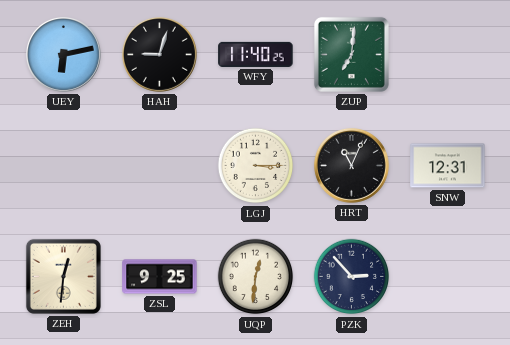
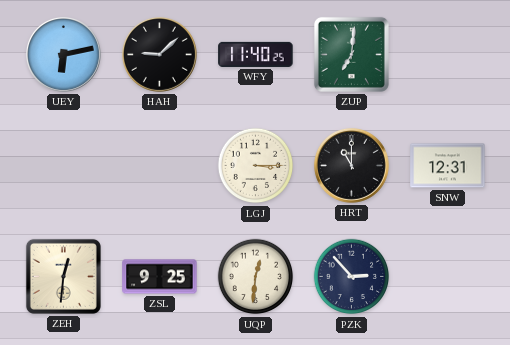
HAH: 9:03 -> 9:08
HRT: 11:04 -> 11:00
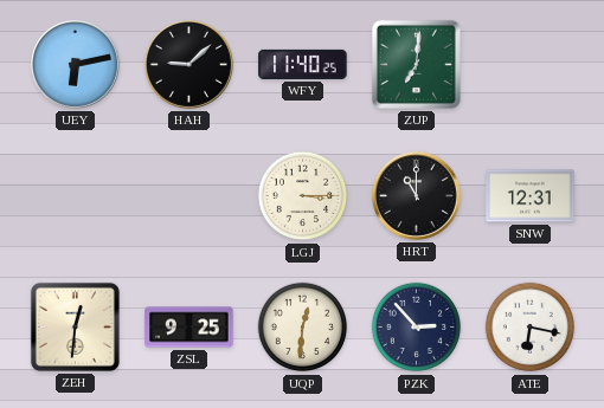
ATE: none -> 6:17
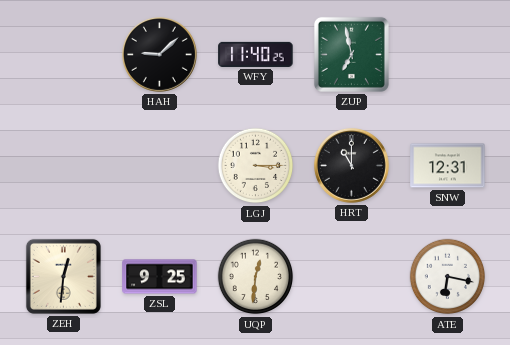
UEY: 6:13 -> none
ZUP: 7:01 -> 6:58
PZK: 2:53 -> none
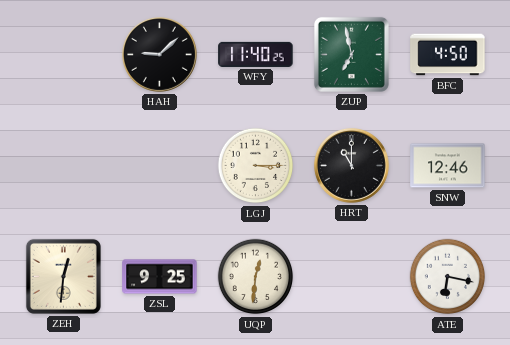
BFC: none -> 4:50
SNW: 12:31 -> 12:46
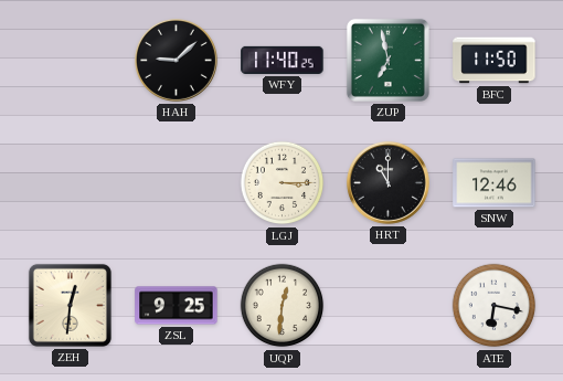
BFC: 4:50 -> 11:50
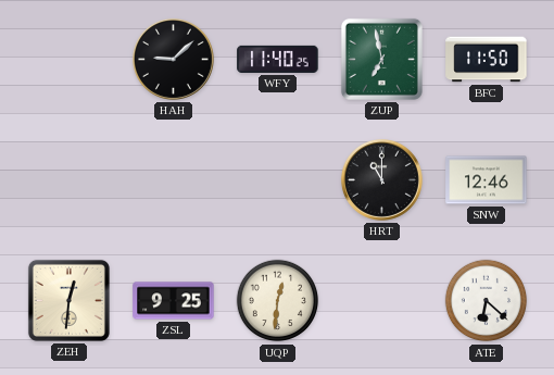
LGJ: 3:15 -> none
ATE: 6:17 -> 6:22
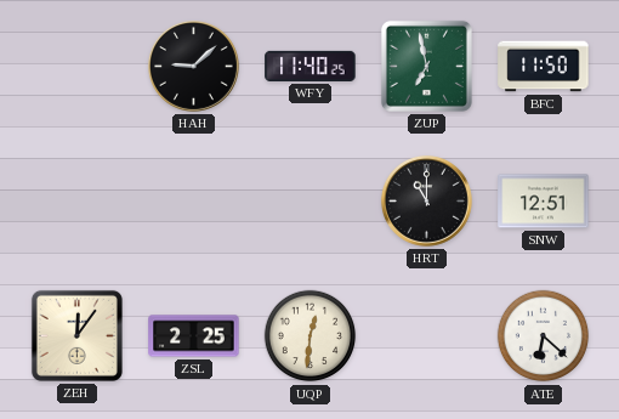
SNW: 12:46 -> 12:51
ZEH: 12:31 -> 12:06
ZSL: 9:25 -> 2:25
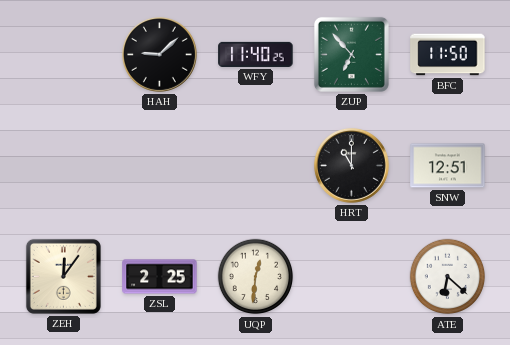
ZUP: 6:58 -> 6:53
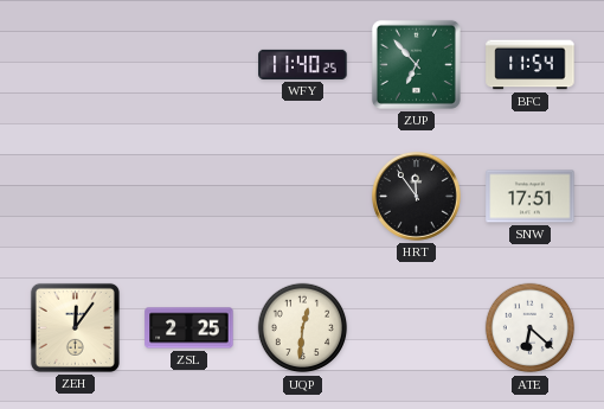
HAH: 9:08 -> none
BFC: 11:50 -> 11:54
HRT: 11:00 -> 11:54
SNW: 12:51 -> 17:51
